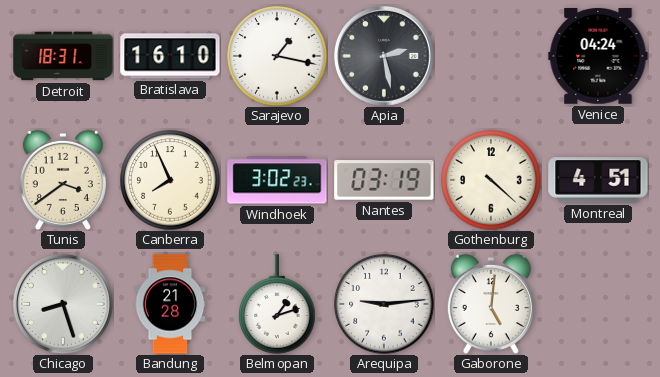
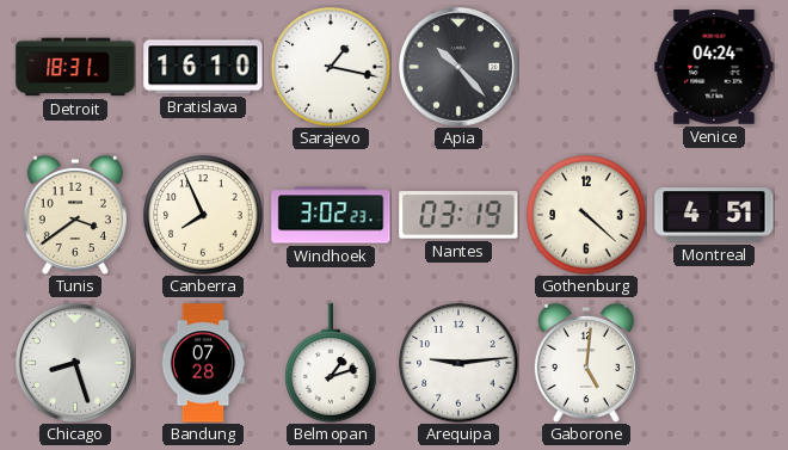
Apia: 2:28 -> 10:23
Bandung: 21:28 -> 07:28
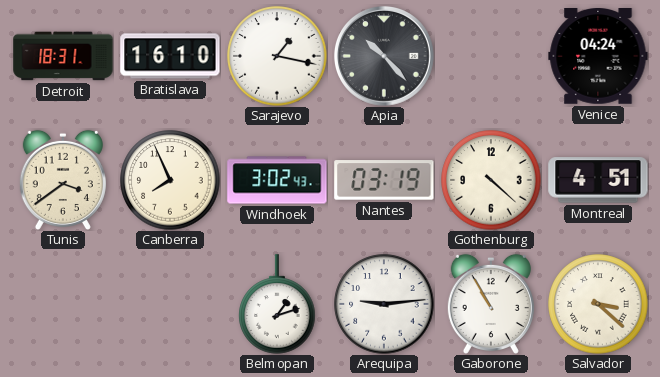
Windhoek: 3:02:23 -> 3:02:43
Chicago: 8:27 -> none
Bandung: 07:28 -> none
Gaborone: 5:01 -> 10:55
Salvador: none -> 3:22
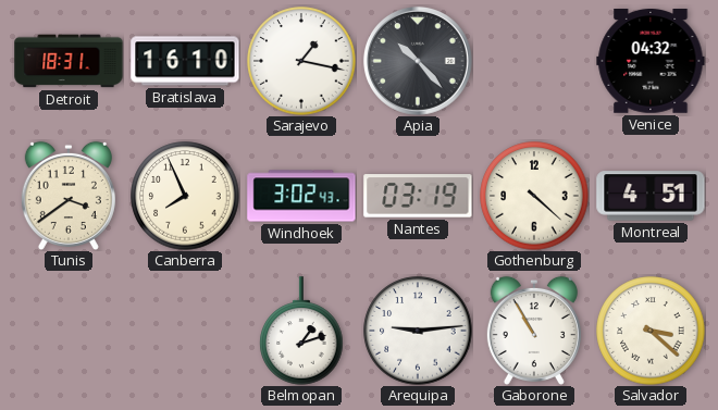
Venice: 04:24 -> 04:32
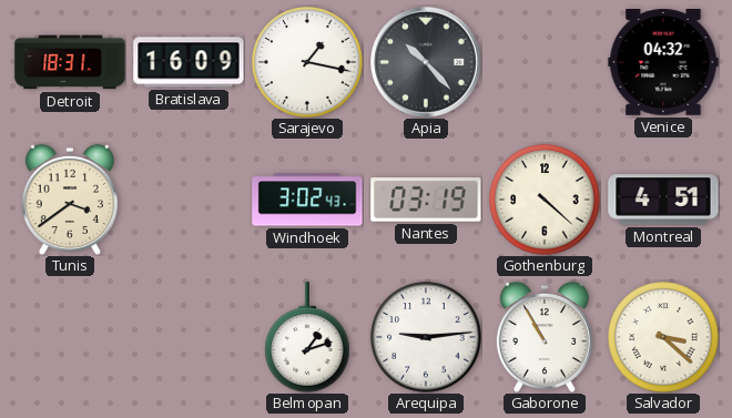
Bratislava: 16:10 -> 16:09
Canberra: 7:56 -> none
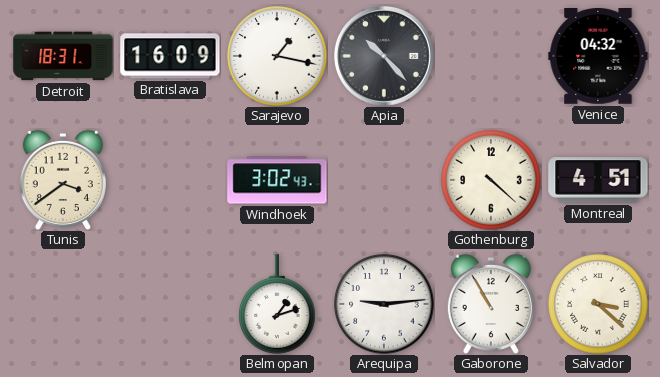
Nantes: 03:19 -> none
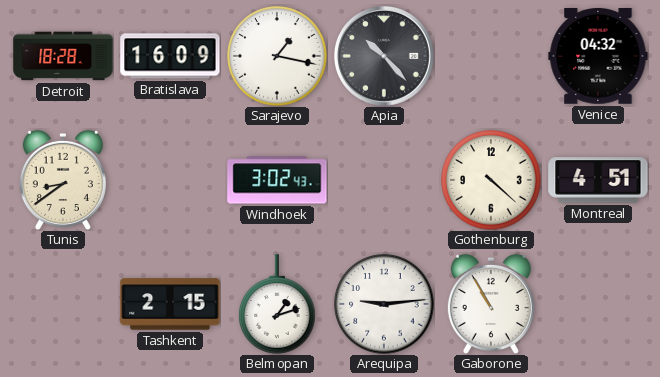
Detroit: 18:31 -> 18:28
Tunis: 3:39 -> 8:39
Tashkent: none -> 2:15
Salvador: 3:22 -> none
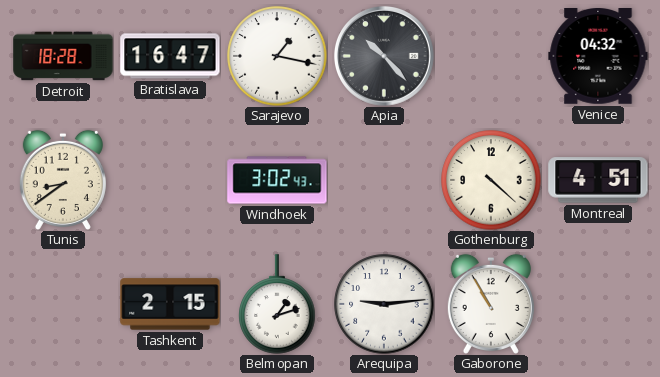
Bratislava: 16:09 -> 16:47
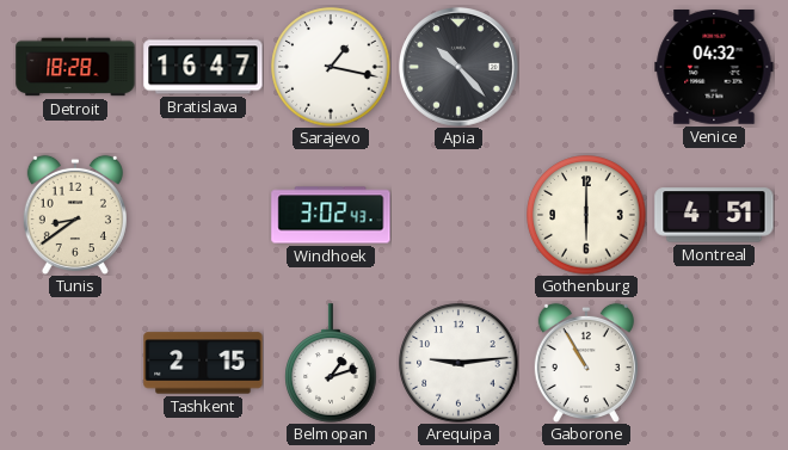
Gothenburg: 4:22 -> 6:00
